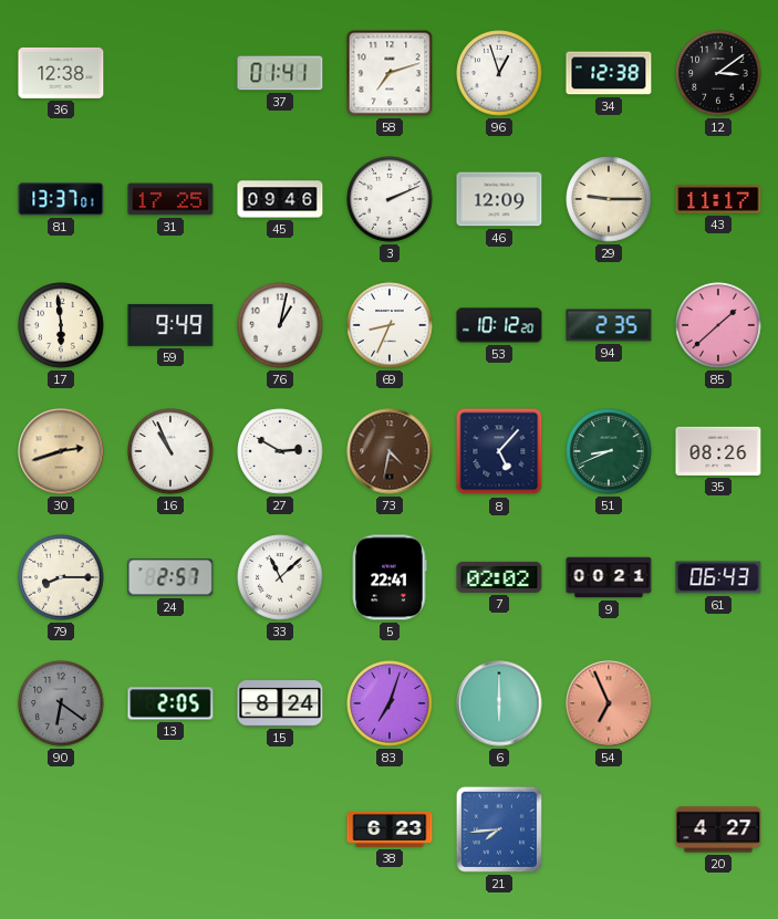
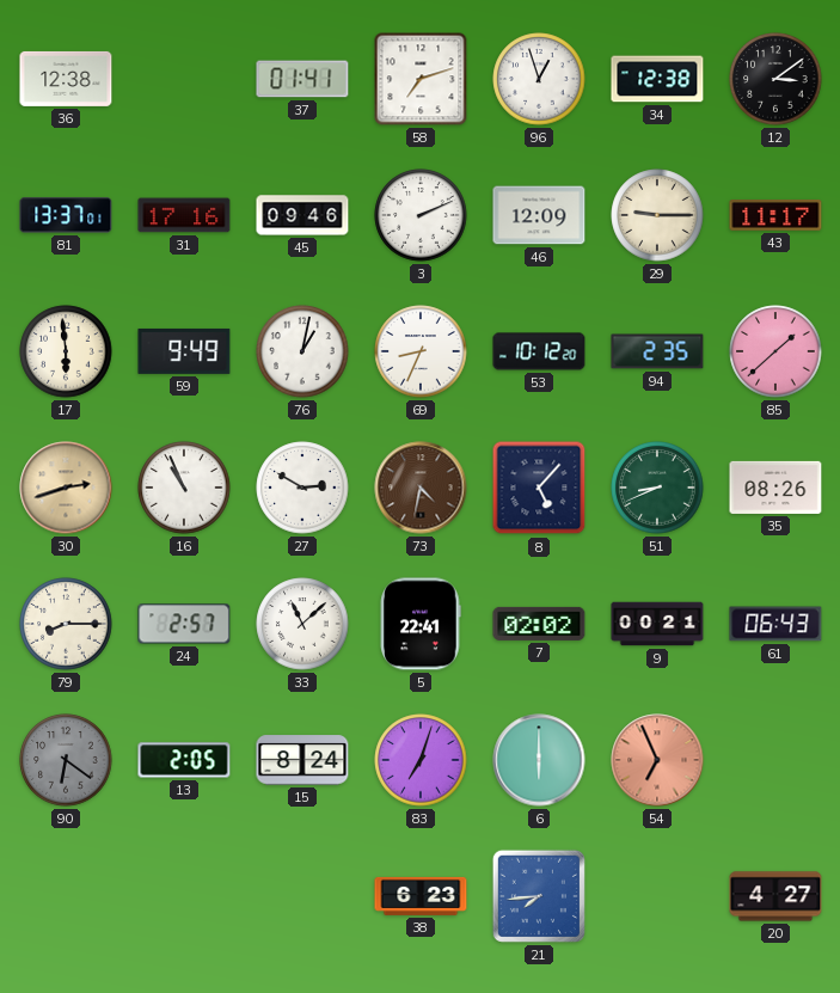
31: 17:25 -> 17:16
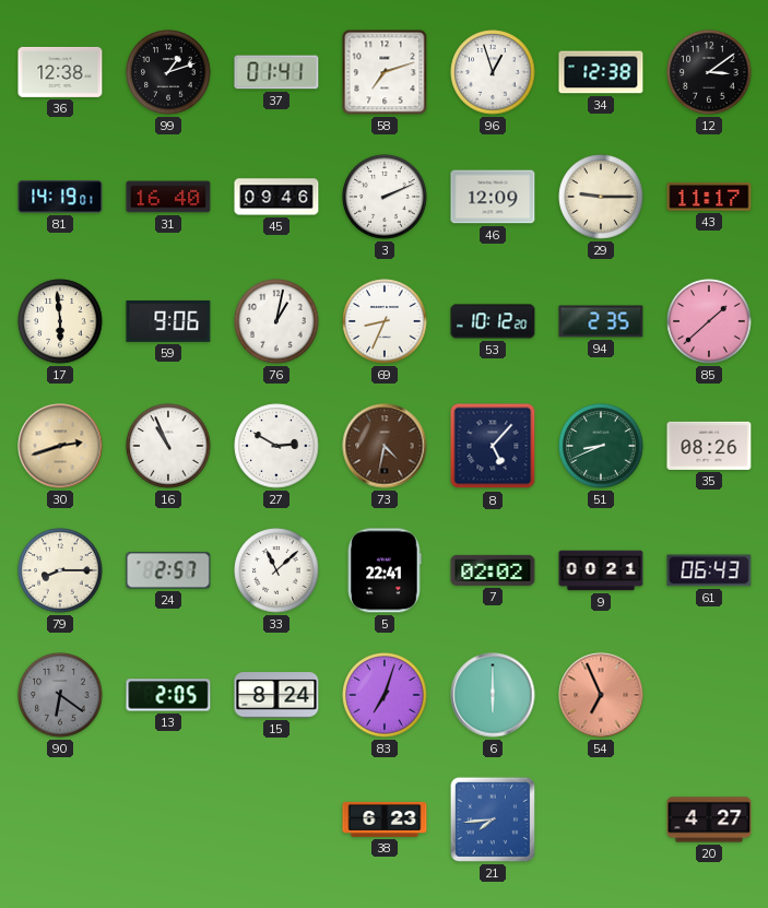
99: none -> 1:12
81: 13:37 -> 14:19
31: 17:16 -> 16:40
59: 9:49 -> 9:06
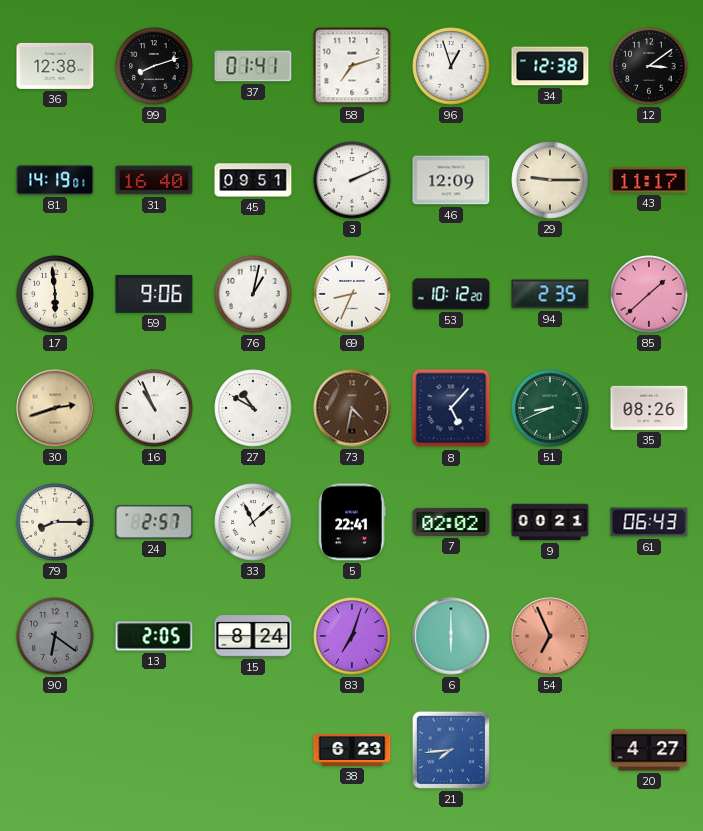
99: 1:12 -> 8:12
45: 09:46 -> 09:51
27: 2:50 -> 10:50
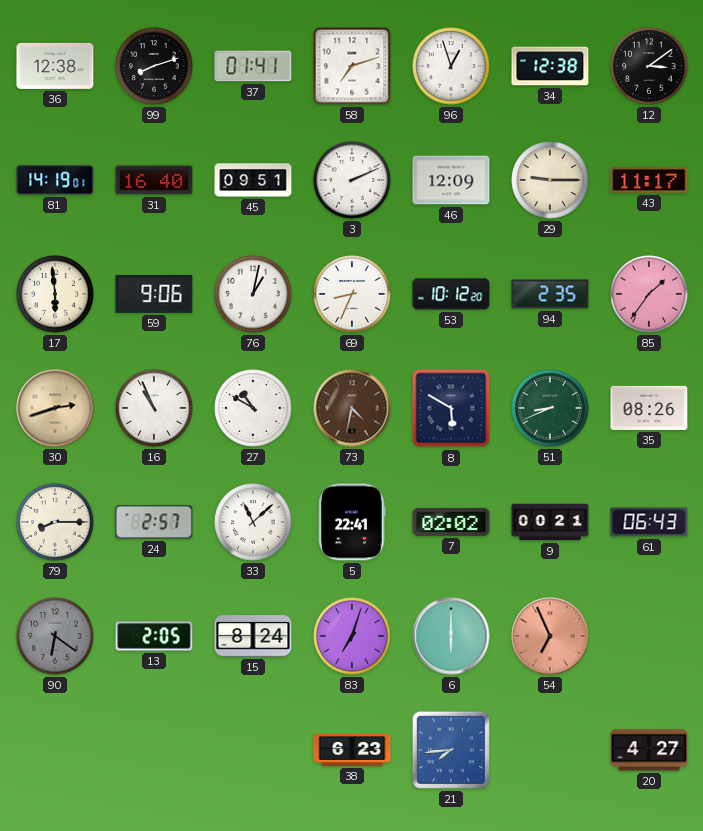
85: 1:38 -> 1:36
8: 5:07 -> 5:50
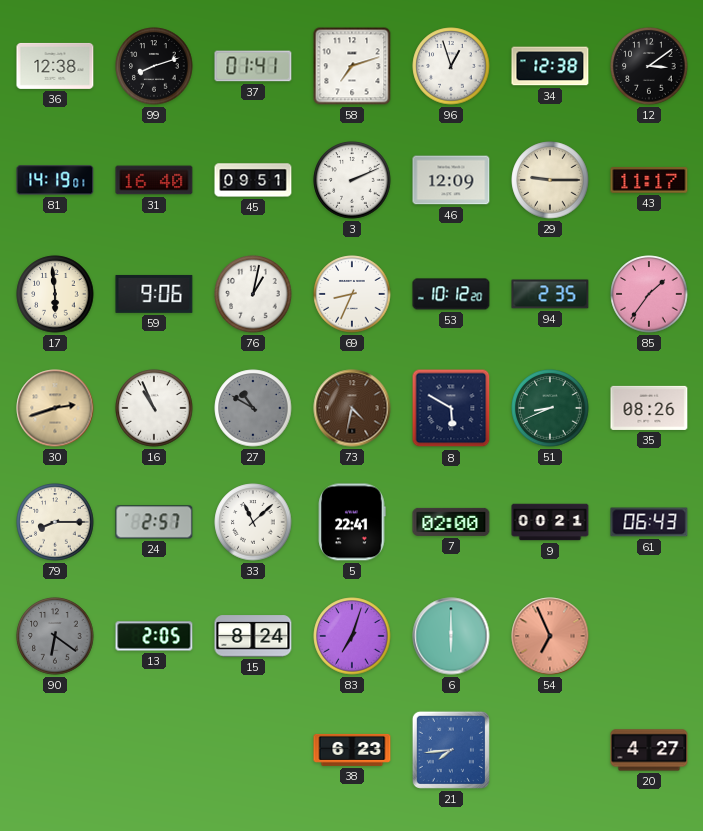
27 dial: white -> grey
7: 02:02 -> 02:00
